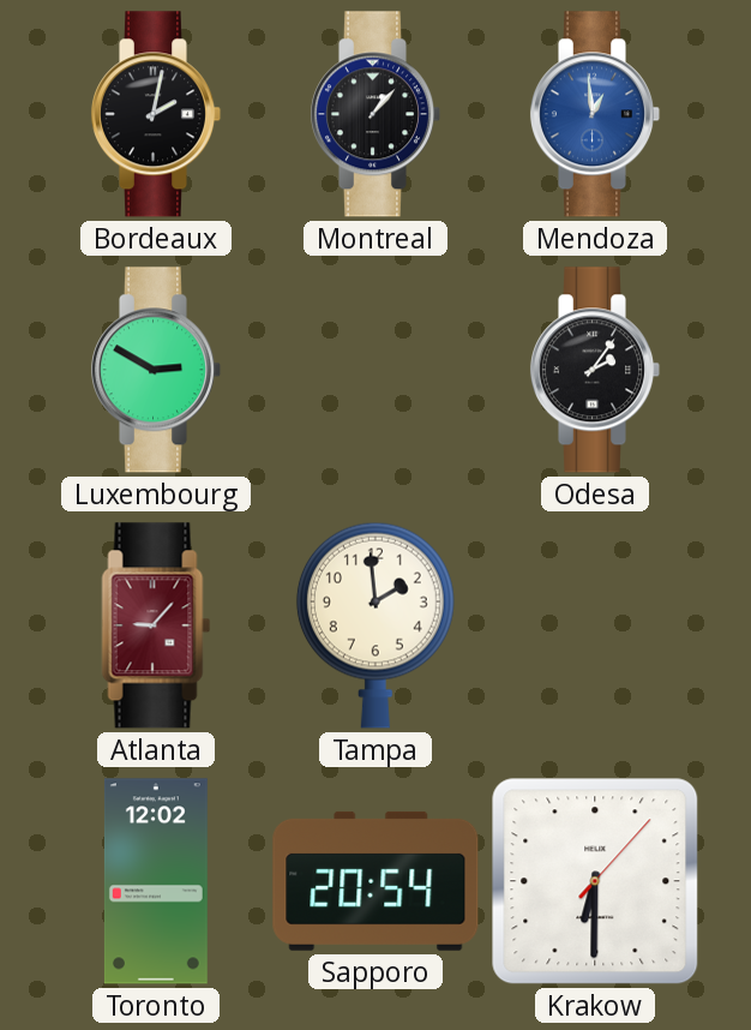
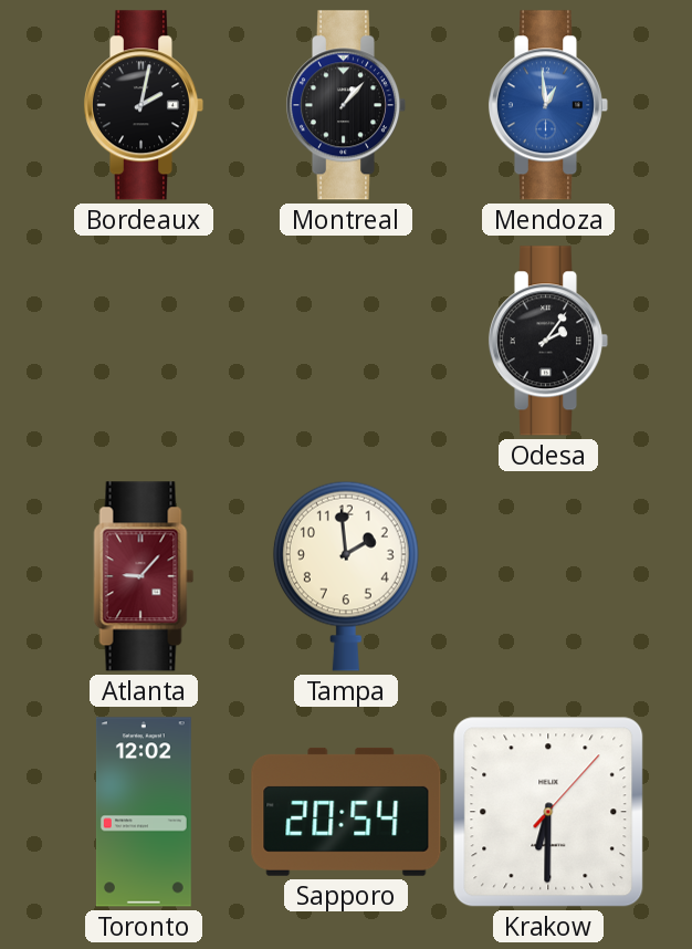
Luxembourg: 2:50 -> none
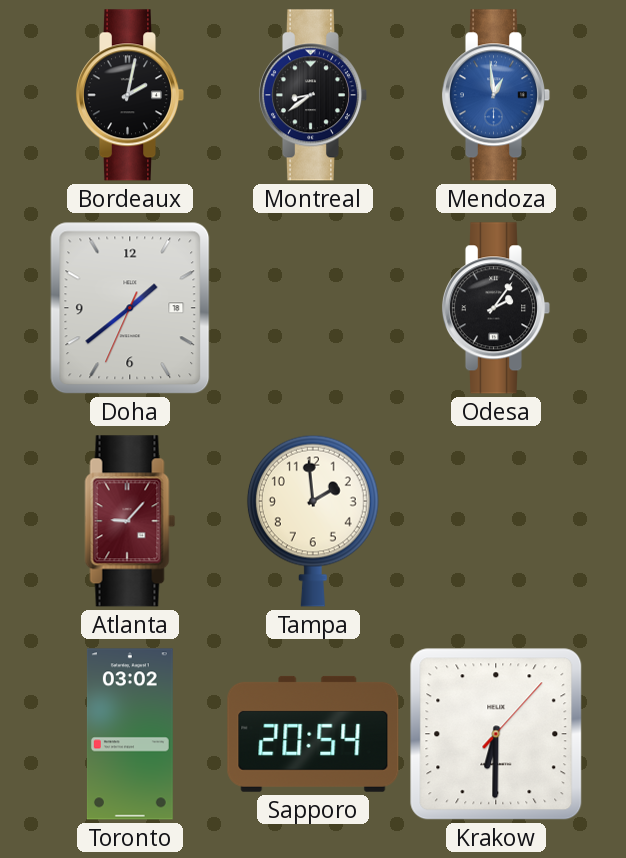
Montreal: 1:07 -> 8:39
Doha: none -> 1:38
Toronto: 12:02 -> 03:02
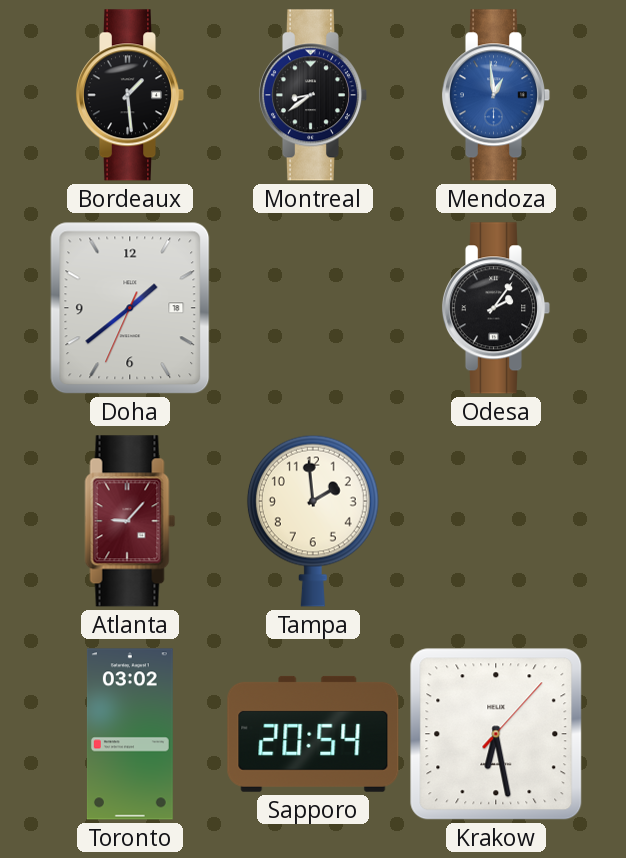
Bordeaux: 2:02 -> 1:29
Krakow: 6:30 -> 6:28
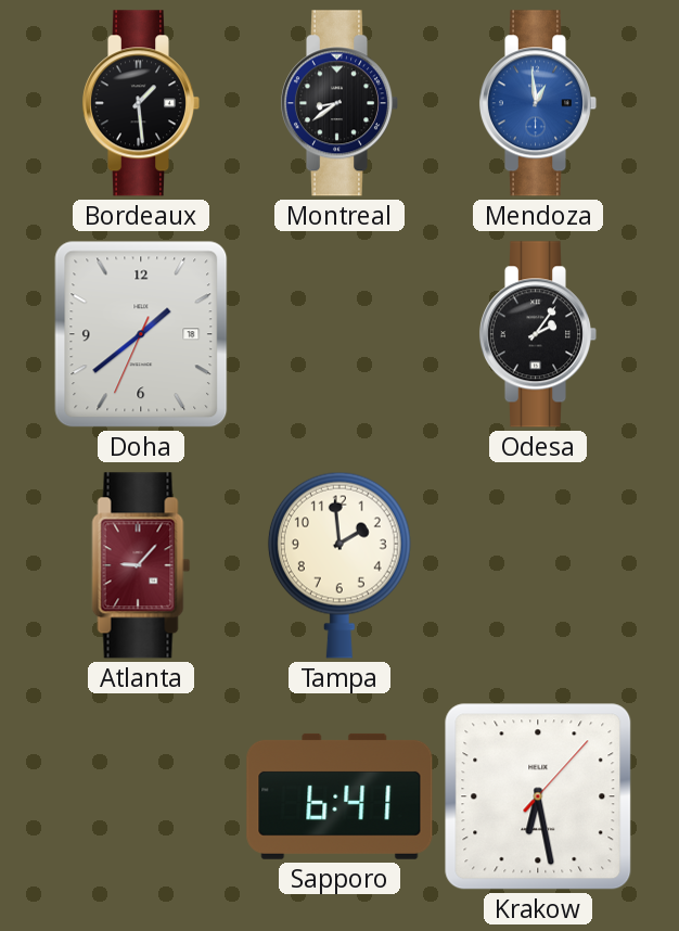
Toronto: 03:02 -> none
Sapporo: 20:54 -> 6:41
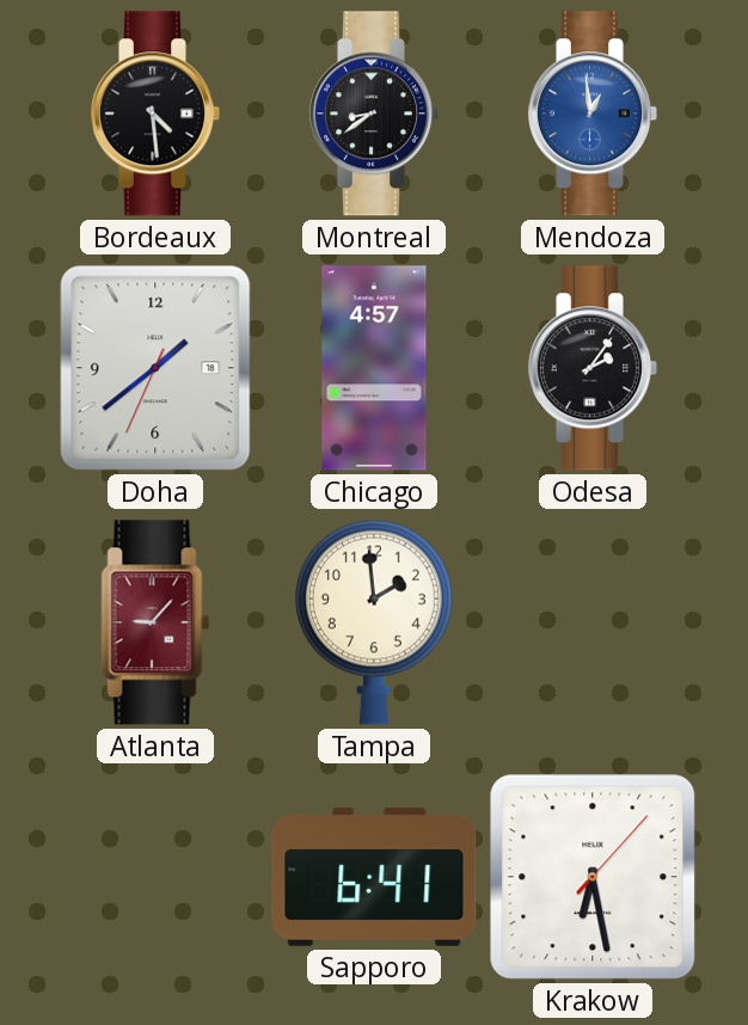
Bordeaux: 1:29 -> 4:29
Chicago: none -> 4:57
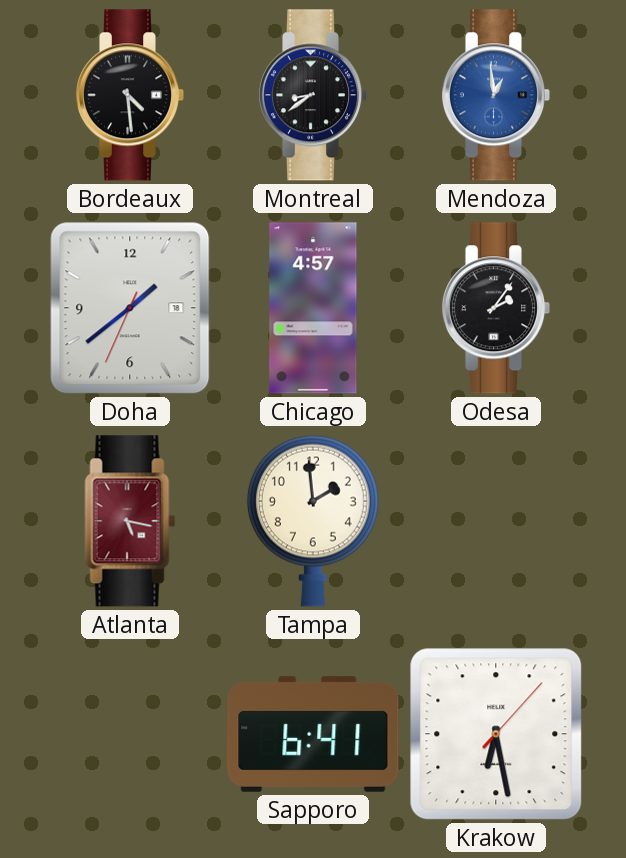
Atlanta: 9:07 -> 5:17
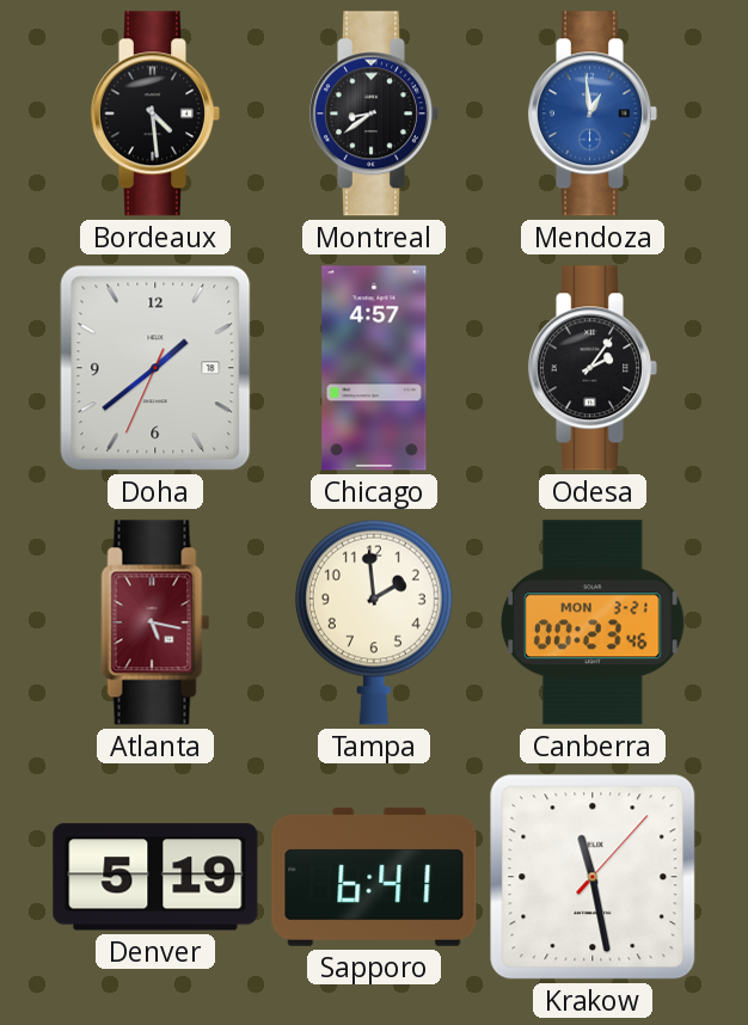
Canberra: none -> 00:23
Denver: none -> 5:19
Krakow: 6:28 -> 11:28
